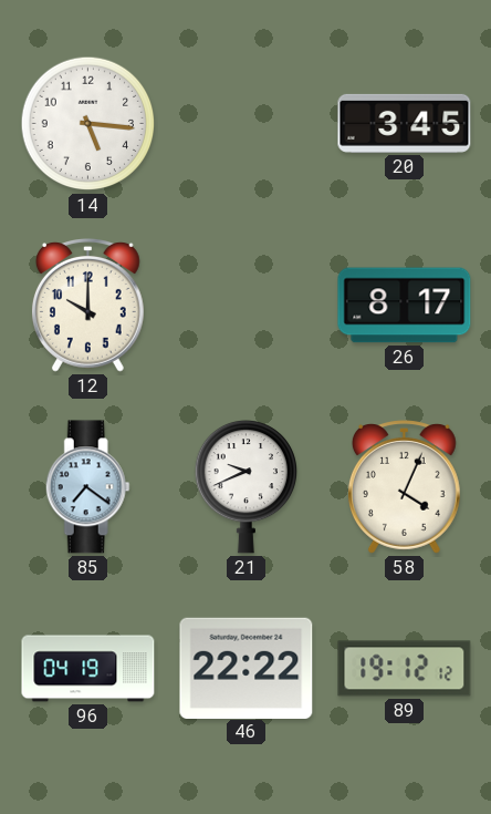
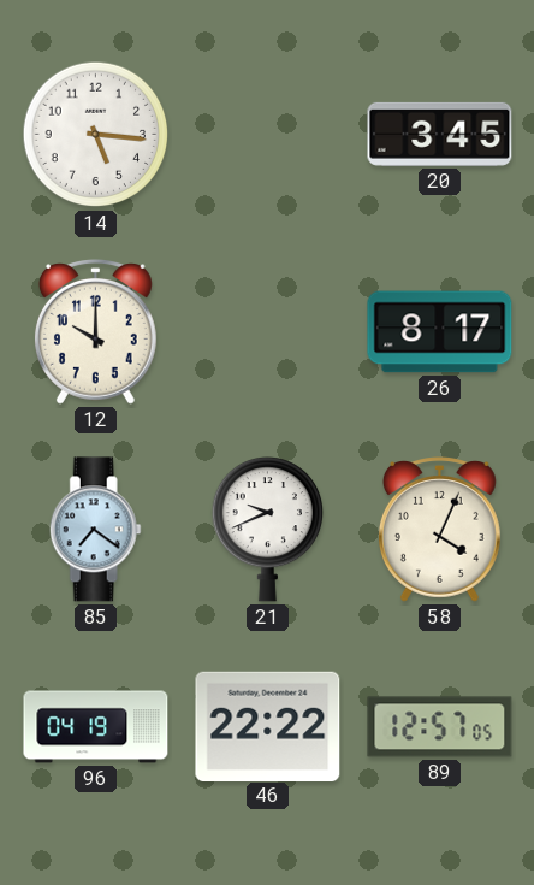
89: 19:12 -> 12:57
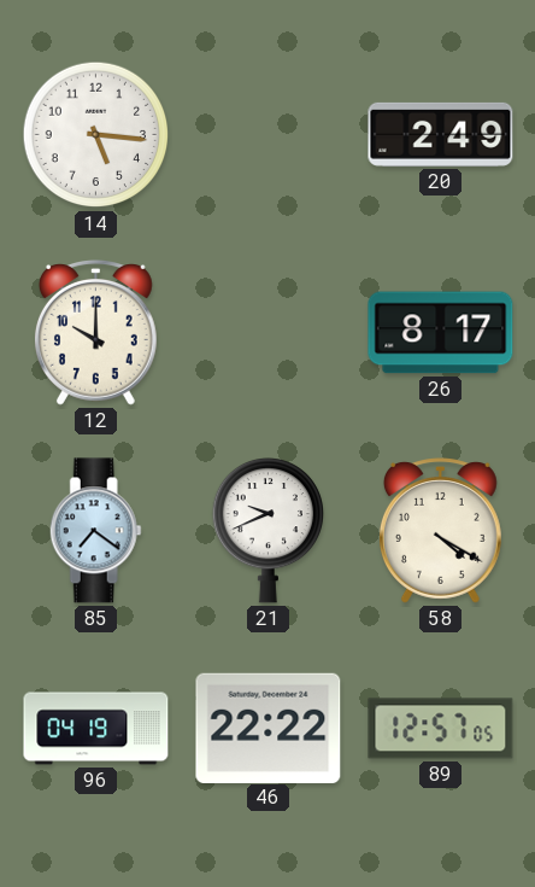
20: 3:45 -> 2:49
58: 4:04 -> 4:20
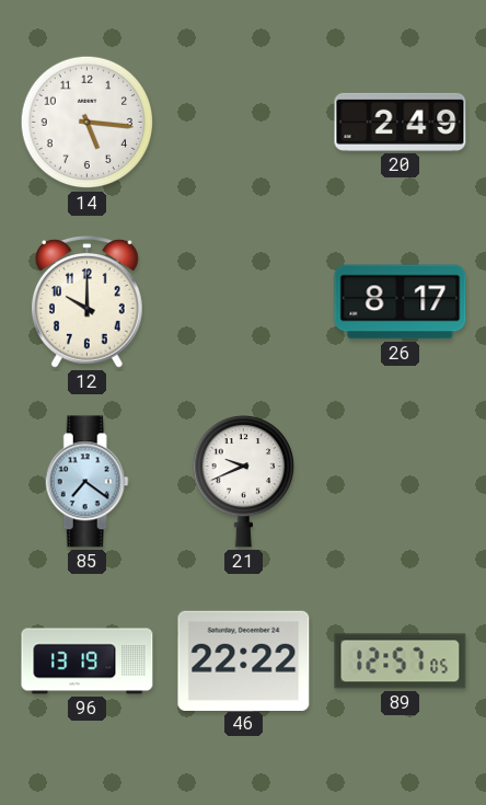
58: 4:20 -> none
96: 04:19 -> 13:19
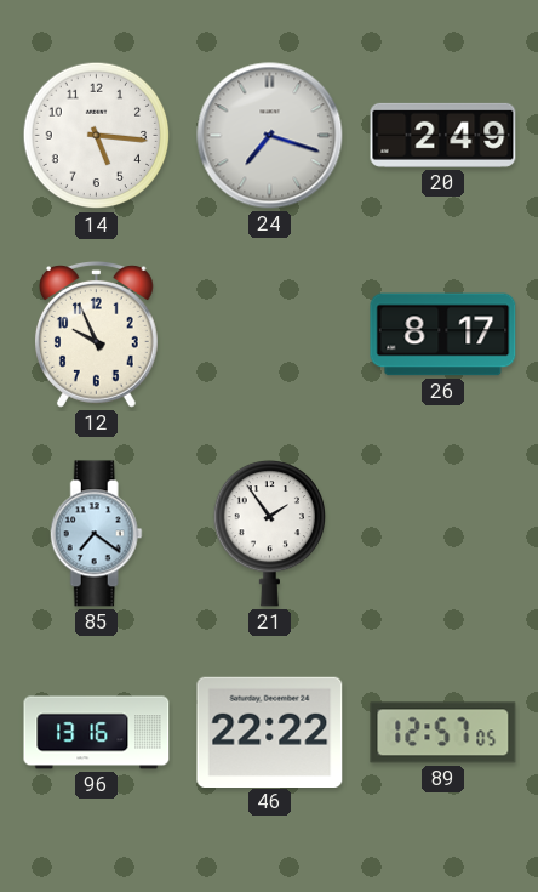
24: none -> 7:18
12: 10:00 -> 9:56
21: 9:41 -> 1:54
96: 13:19 -> 13:16
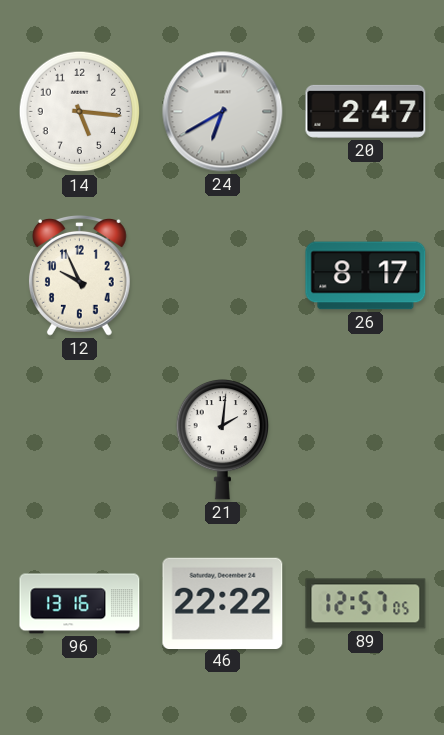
24: 7:18 -> 6:40
20: 2:49 -> 2:47
85: 7:21 -> none
21: 1:54 -> 2:01
